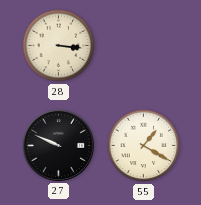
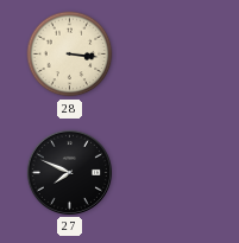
27: 9:49 -> 7:49
55: 1:20 -> none
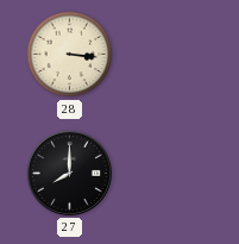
27: 7:49 -> 8:00
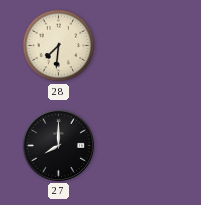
28: 3:16 -> 7:31
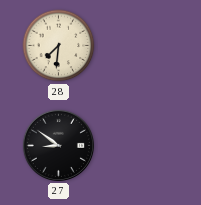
27: 8:00 -> 8:51
